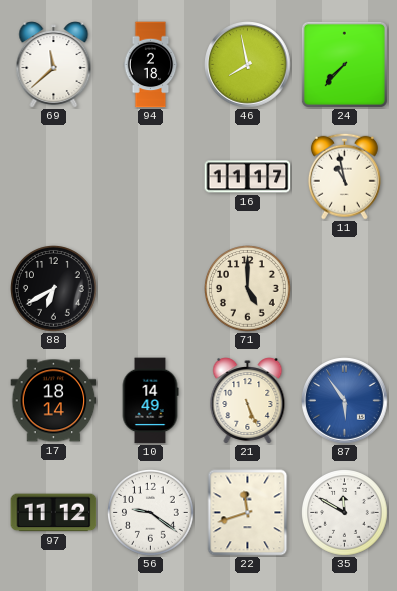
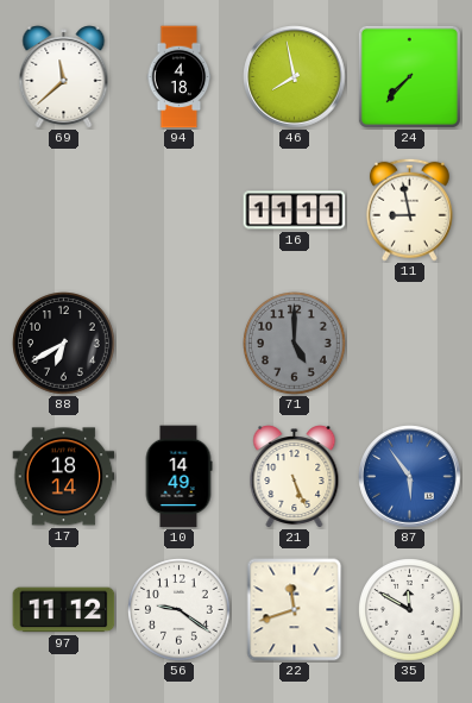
94: 2:18 -> 4:18
16: 11:17 -> 11:11
11: 10:58 -> 8:58
71 dial: cream -> grey
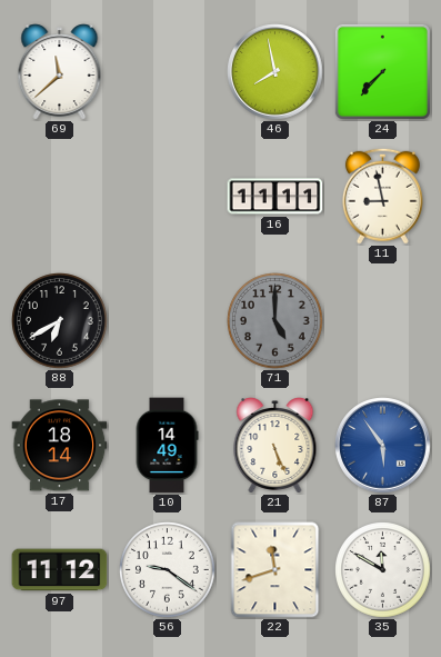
94: 4:18 -> none
